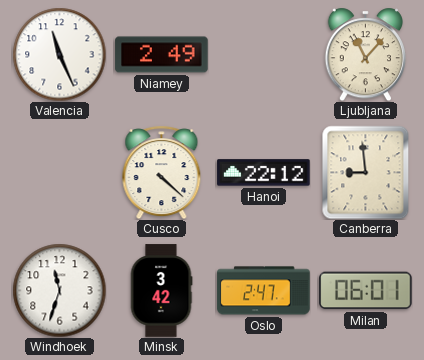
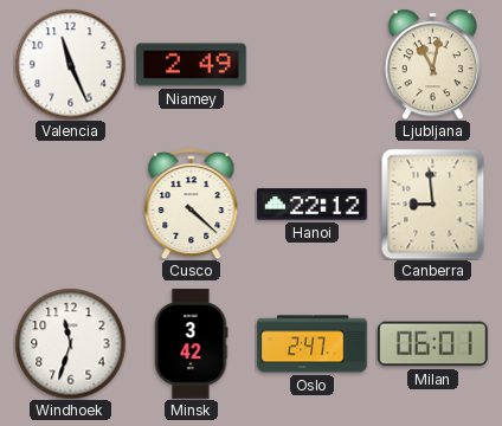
Ljubljana: 11:07 -> 11:02
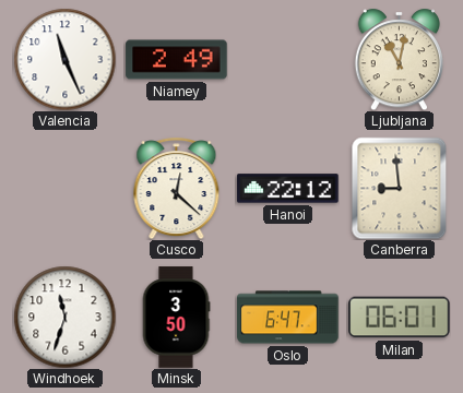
Cusco: 4:22 -> 12:22
Minsk: 3:42 -> 3:50
Oslo: 2:47 -> 6:47
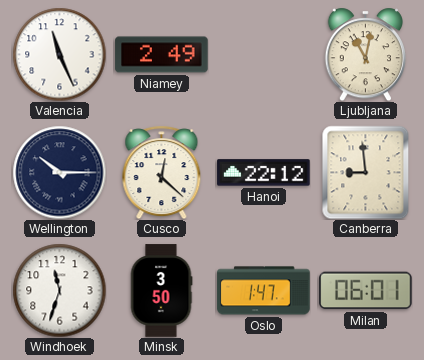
Wellington: none -> 10:15
Oslo: 6:47 -> 1:47
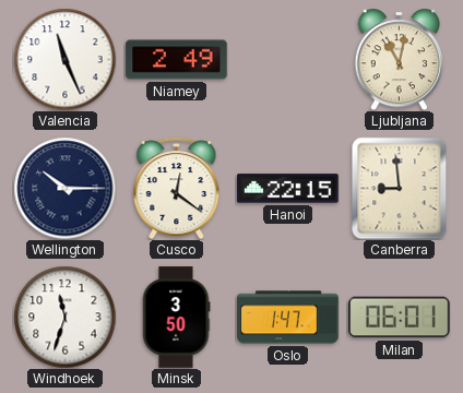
Cusco: 12:22 -> 12:21
Hanoi: 22:12 -> 22:15
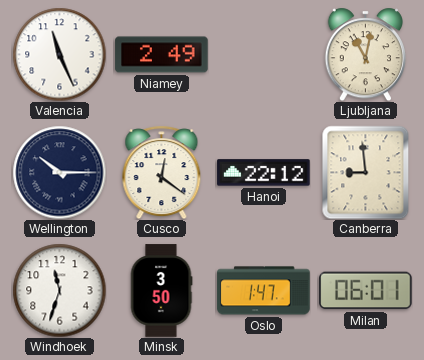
Hanoi: 22:15 -> 22:12
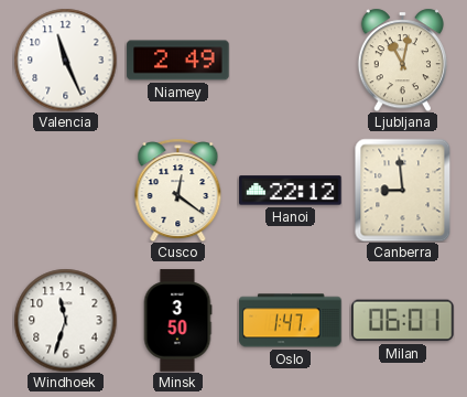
Wellington: 10:15 -> none
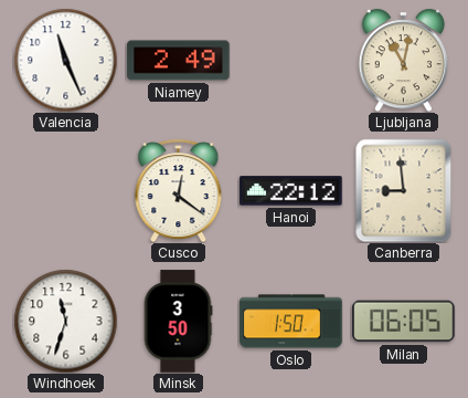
Oslo: 1:47 -> 1:50
Milan: 06:01 -> 06:05
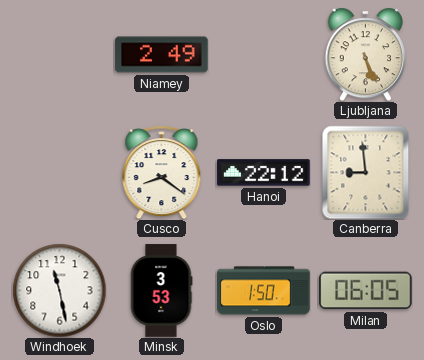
Valencia: 11:26 -> none
Ljubljana: 11:02 -> 5:26
Cusco: 12:21 -> 8:21
Windhoek: 11:33 -> 11:28
Minsk: 3:50 -> 3:53
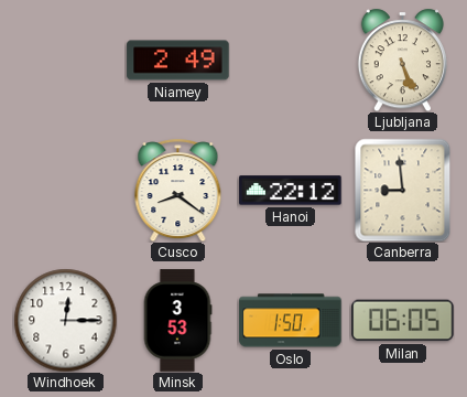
Windhoek: 11:28 -> 12:15
